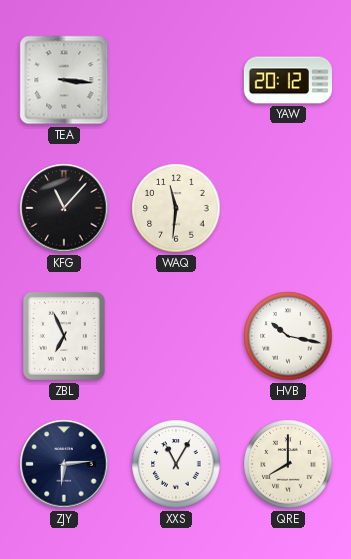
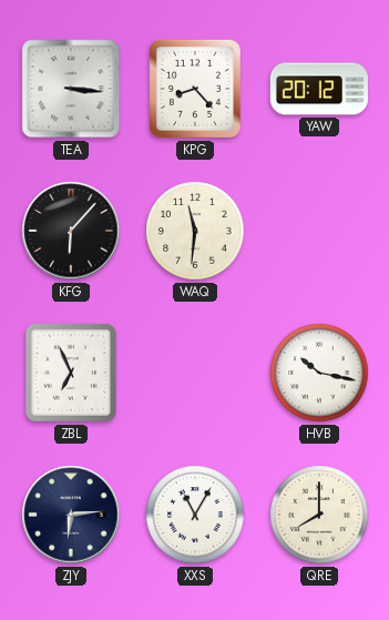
KPG: none -> 8:23
KFG: 11:07 -> 6:07
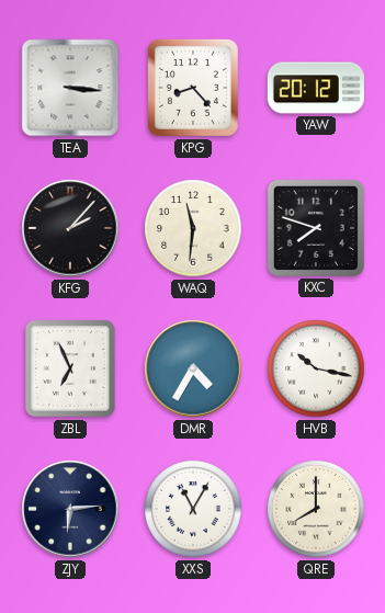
KFG: 6:07 -> 2:07
KXC: none -> 7:48
DMR: none -> 4:35
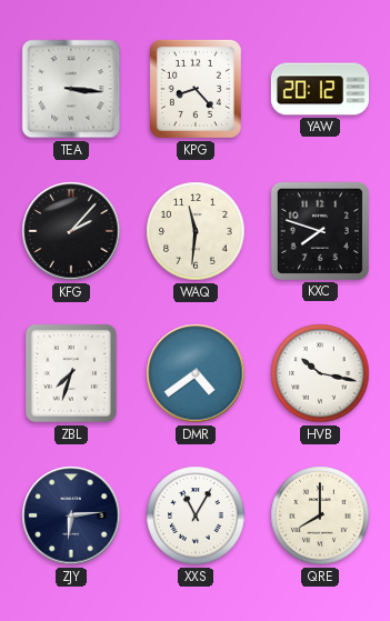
ZBL: 6:56 -> 7:33
DMR: 4:35 -> 4:39
